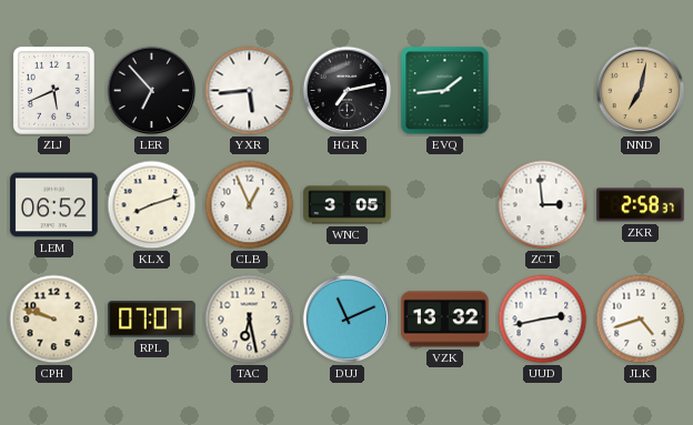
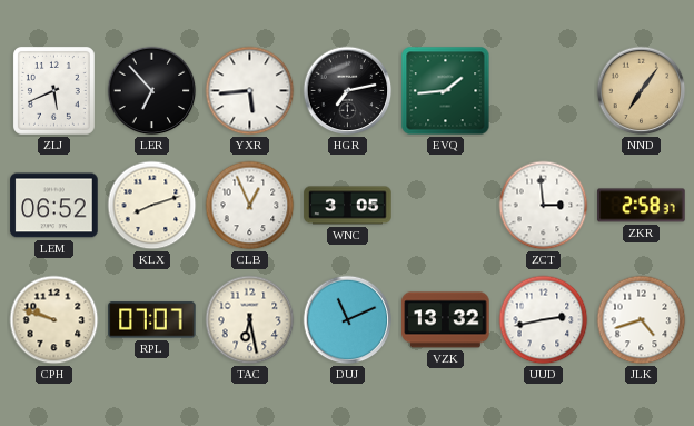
NND: 7:02 -> 7:06
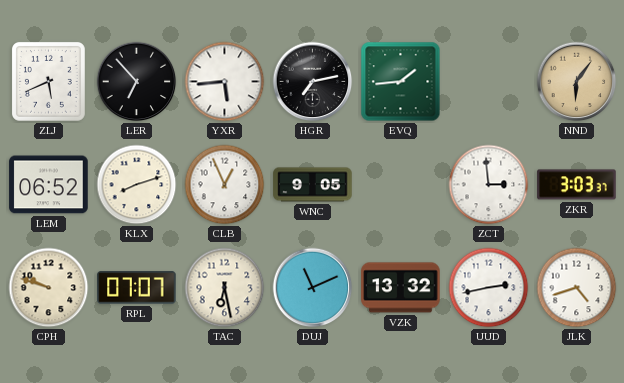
NND: 7:06 -> 6:06
WNC: 3:05 -> 9:05
ZKR: 2:58 -> 3:03
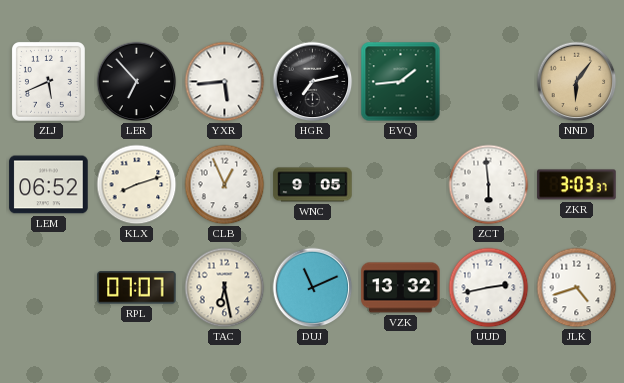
ZCT: 2:59 -> 5:59
CPH: 9:48 -> none
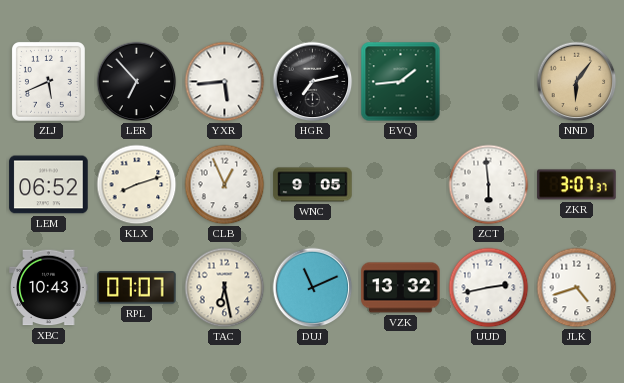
ZKR: 3:03 -> 3:07
XBC: none -> 10:43
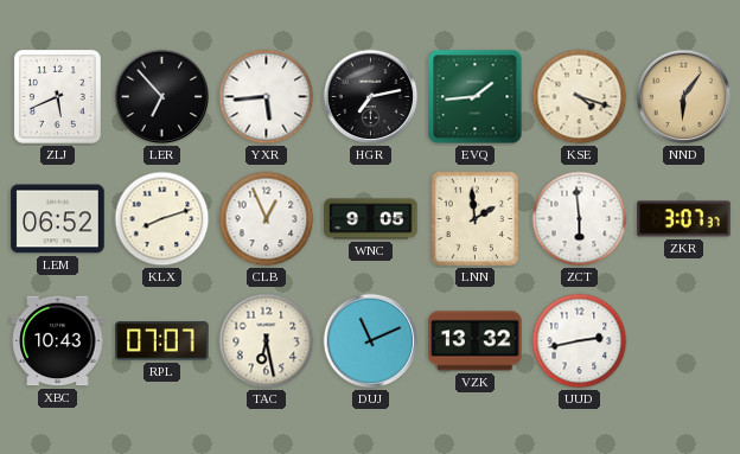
KSE: none -> 4:18
LNN: none -> 1:59
JLK: 4:42 -> none
